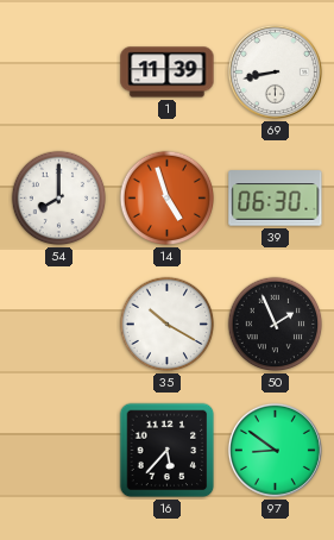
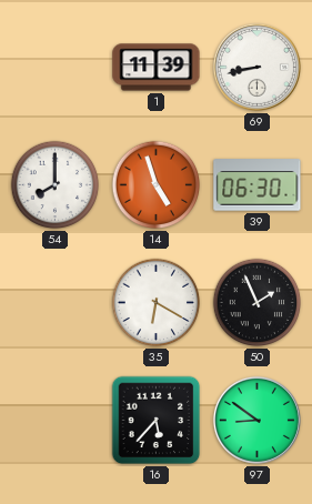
35: 10:20 -> 6:20
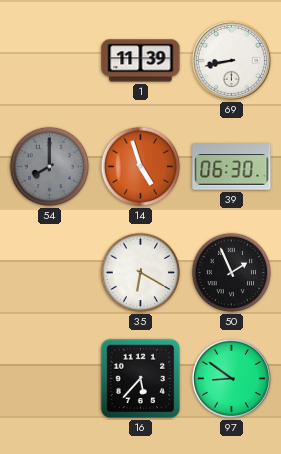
54 dial: white -> grey
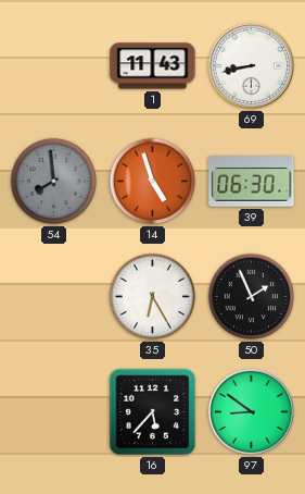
1: 11:39 -> 11:43
54: 8:00 -> 7:59
35: 6:20 -> 6:25
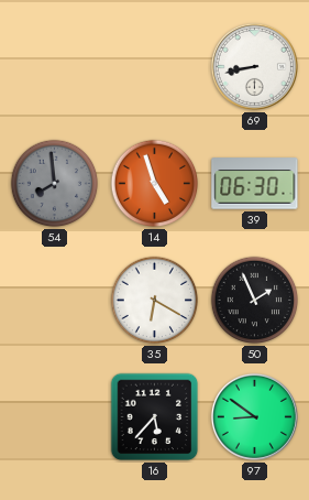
1: 11:43 -> none
35: 6:25 -> 6:20
